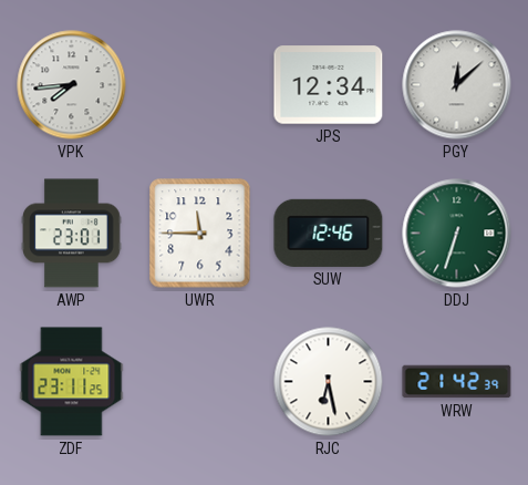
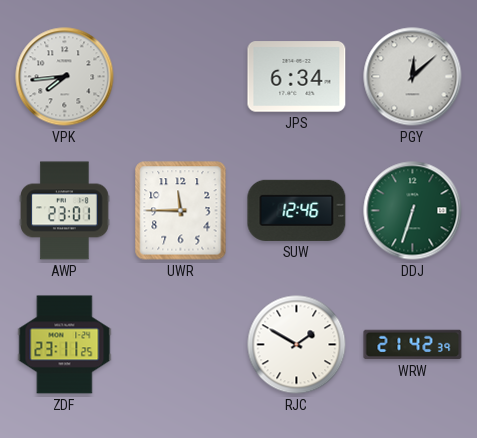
JPS: 12:34 -> 6:34
RJC: 6:28 -> 1:50
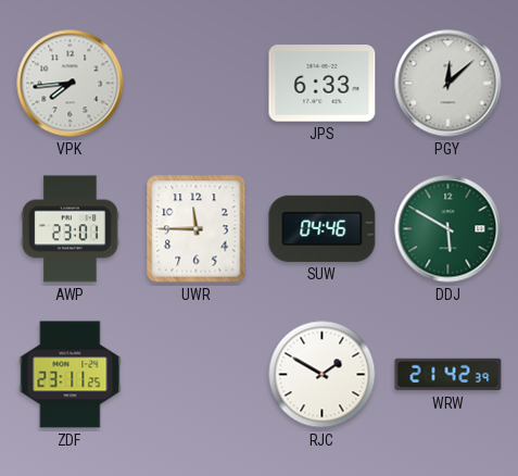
JPS: 6:34 -> 6:33
SUW: 12:46 -> 04:46
DDJ: 6:33 -> 5:50
